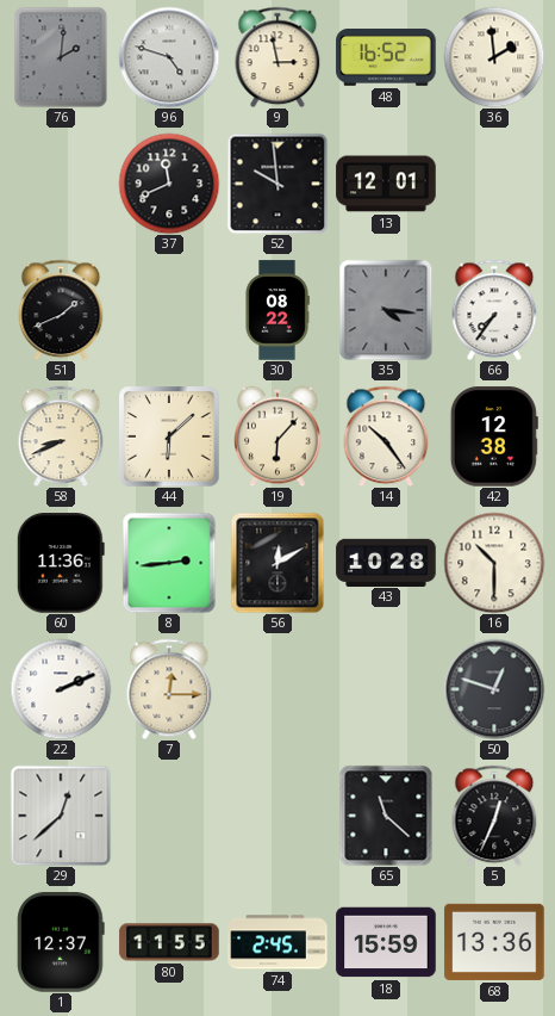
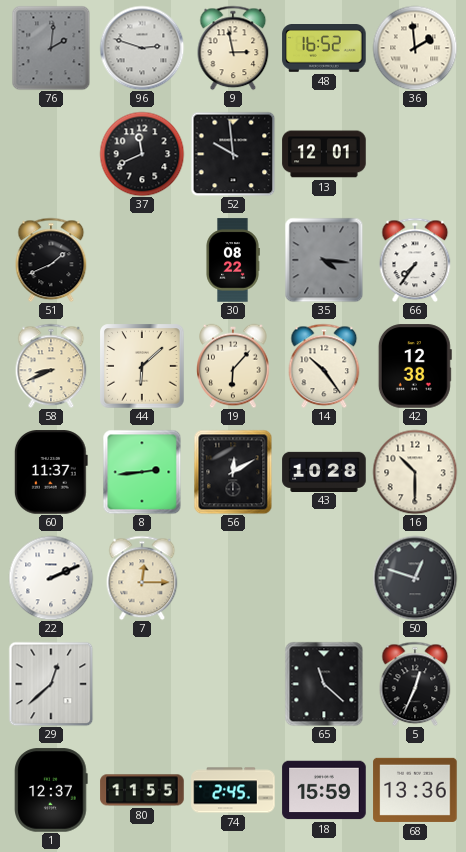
96: 4:48 -> 2:48
60: 11:36 -> 11:37
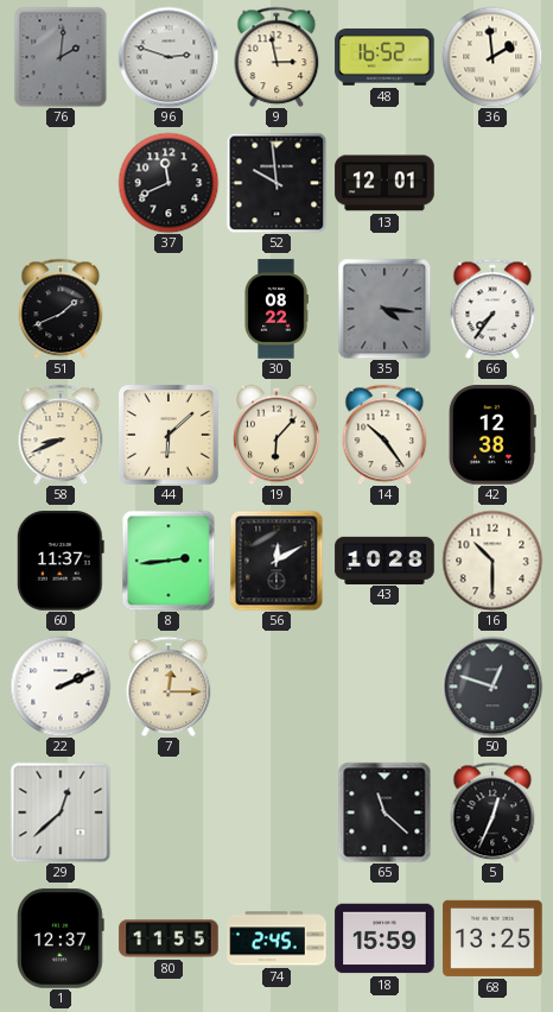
68: 13:36 -> 13:25
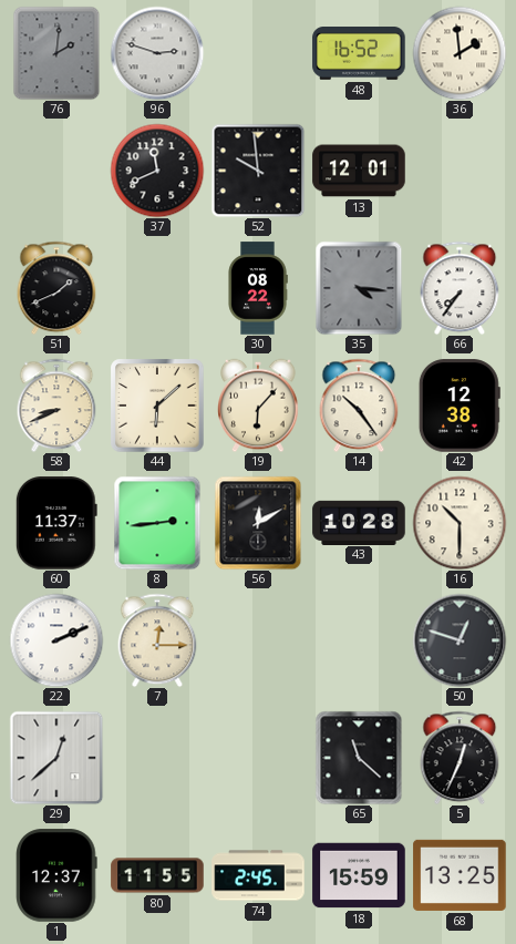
9: 2:58 -> none
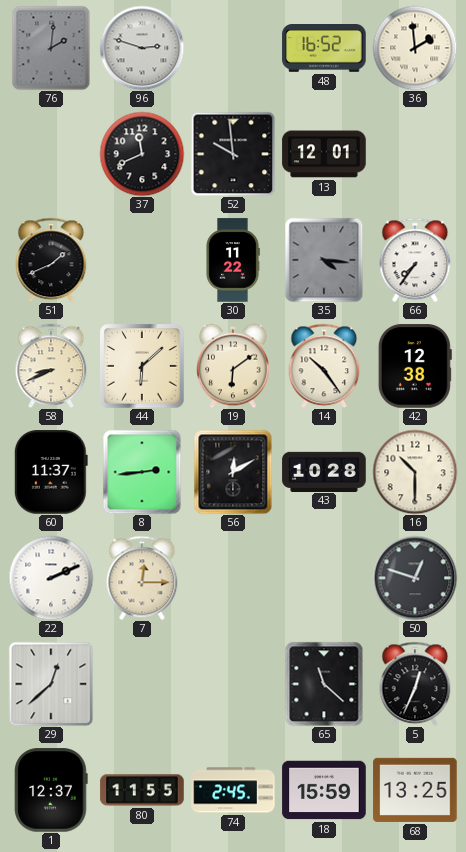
30: 08:22 -> 11:22
19: 6:07 -> 6:09
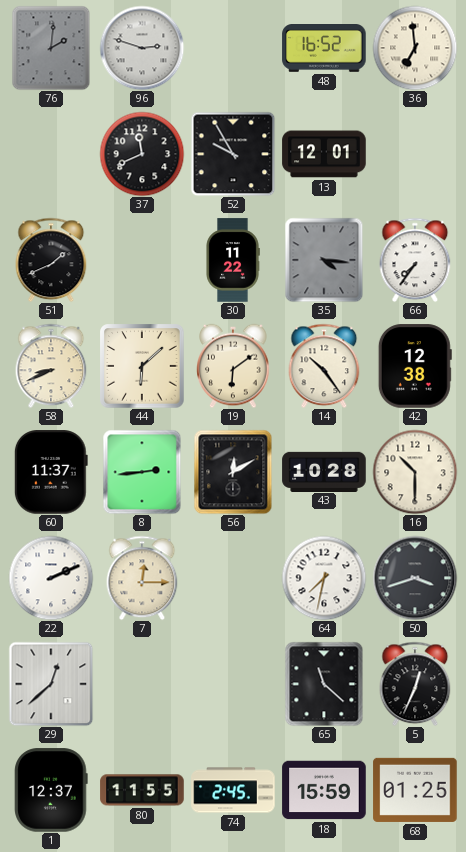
36: 1:59 -> 6:59
52: 9:59 -> 9:55
64: none -> 7:32
50: 12:48 -> 3:42
68: 13:25 -> 01:25
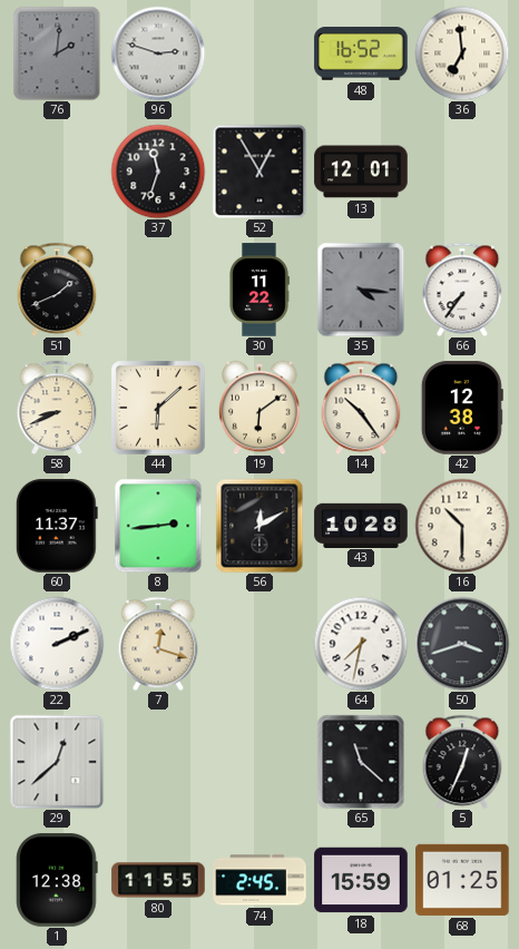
37: 11:41 -> 11:33
52: 9:55 -> 12:55
7: 12:15 -> 12:18
1: 12:37 -> 12:38
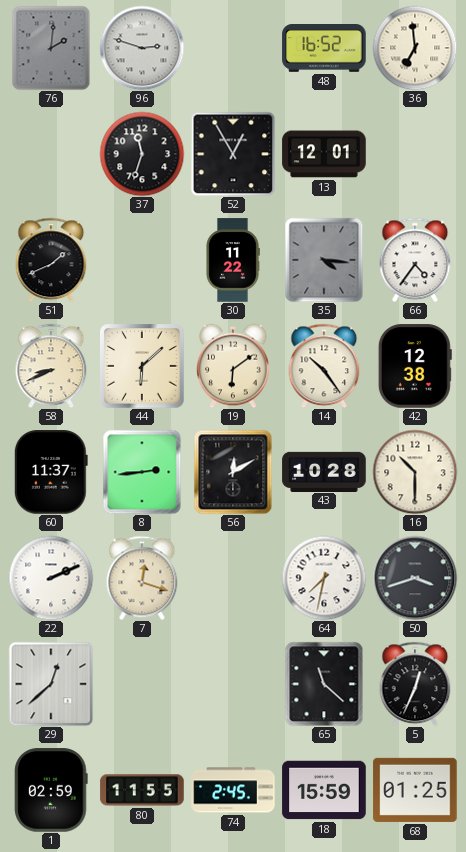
66: 7:36 -> 4:36
1: 12:38 -> 02:59
